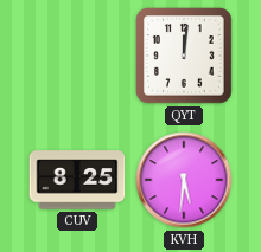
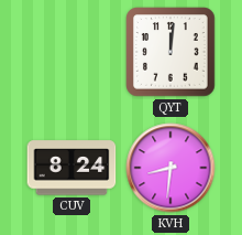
CUV: 8:25 -> 8:24
KVH: 5:31 -> 8:31
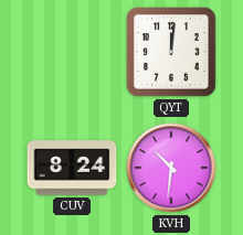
KVH: 8:31 -> 10:31
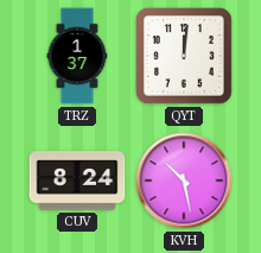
TRZ: none -> 1:37
KVH: 10:31 -> 10:28
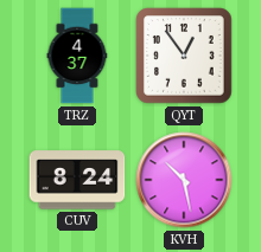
TRZ: 1:37 -> 4:37
QYT: 12:01 -> 12:54
